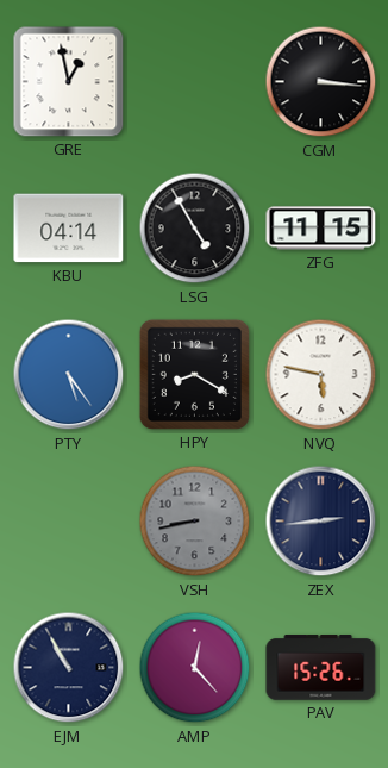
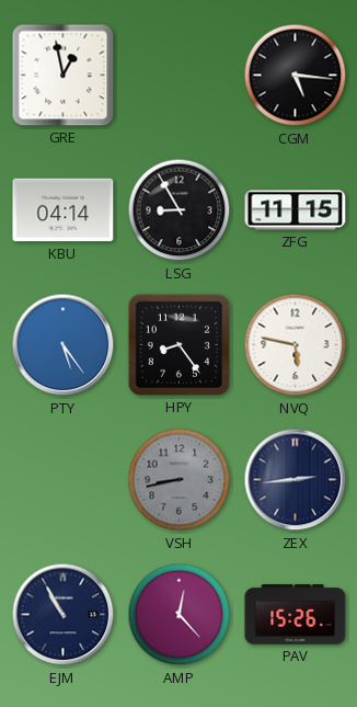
CGM: 3:16 -> 5:16
LSG: 4:55 -> 8:55
HPY: 8:20 -> 8:24
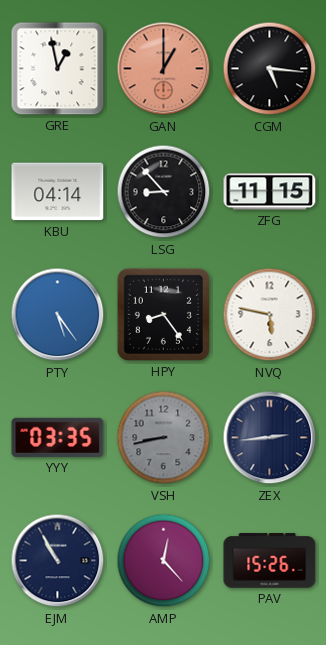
GAN: none -> 1:00
LSG: 8:55 -> 8:53
YYY: none -> 03:35
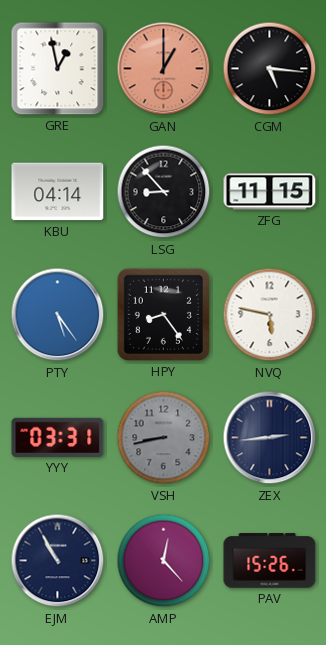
YYY: 03:35 -> 03:31
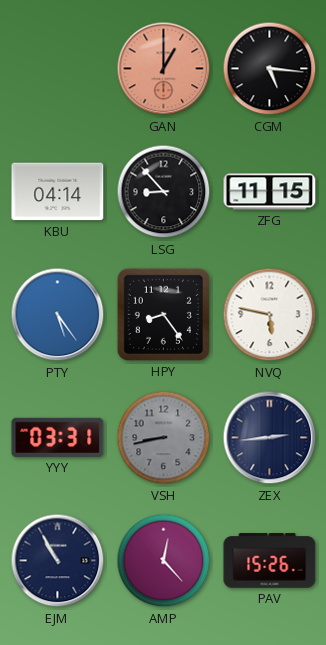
GRE: 12:58 -> none
